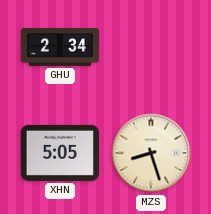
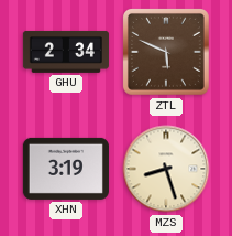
ZTL: none -> 5:49
XHN: 5:05 -> 3:19
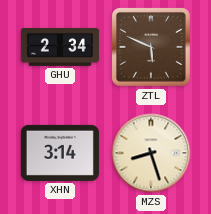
XHN: 3:19 -> 3:14
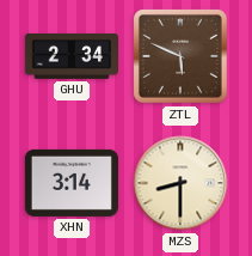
MZS: 8:27 -> 8:30
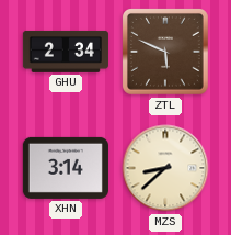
MZS: 8:30 -> 8:38
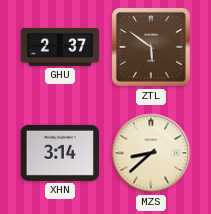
GHU: 2:34 -> 2:37
ZTL: 5:49 -> 5:51
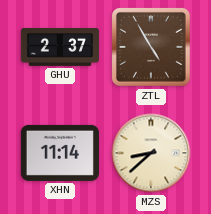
ZTL: 5:51 -> 4:55
XHN: 3:14 -> 11:14
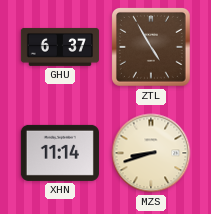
GHU: 2:37 -> 6:37
MZS: 8:38 -> 8:42
